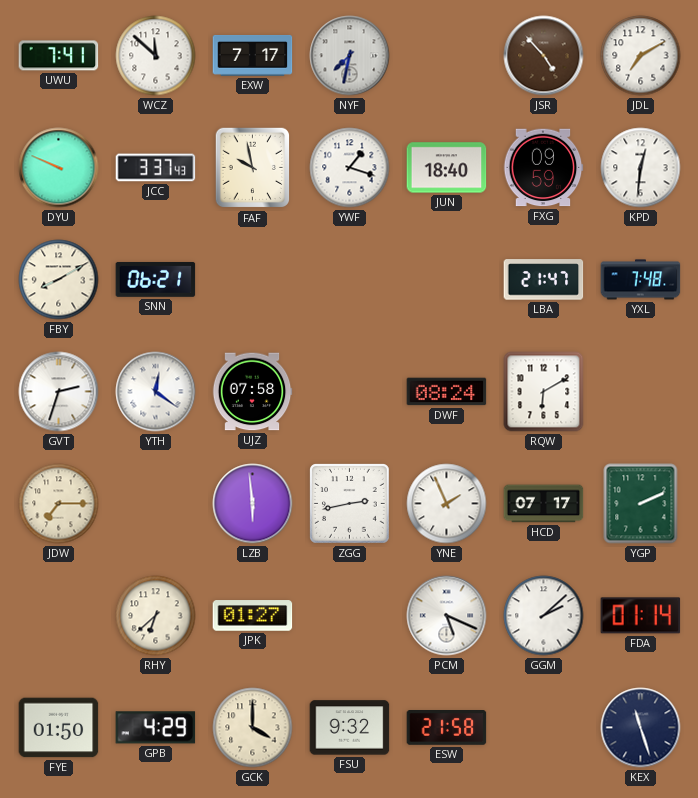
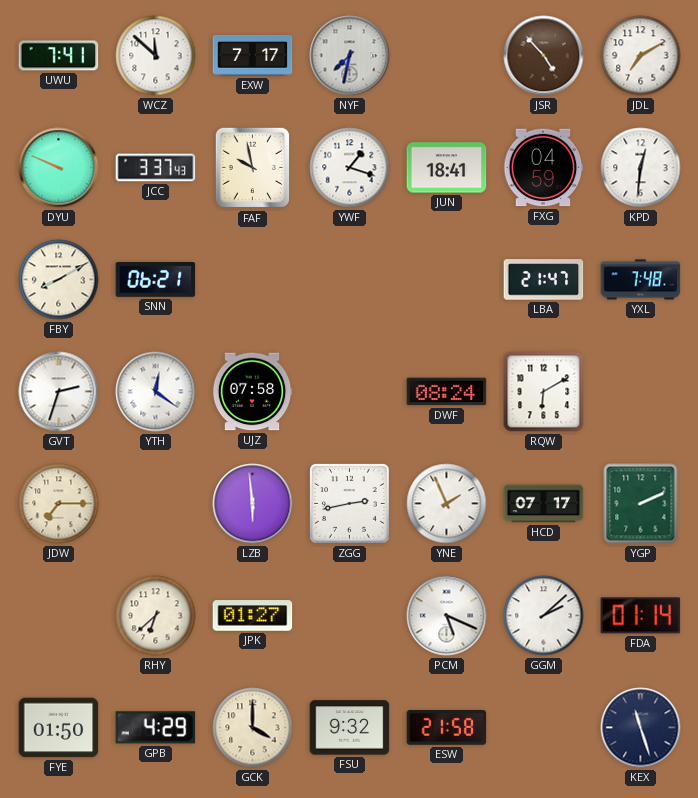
JUN: 18:40 -> 18:41
FXG: 09:59 -> 04:59
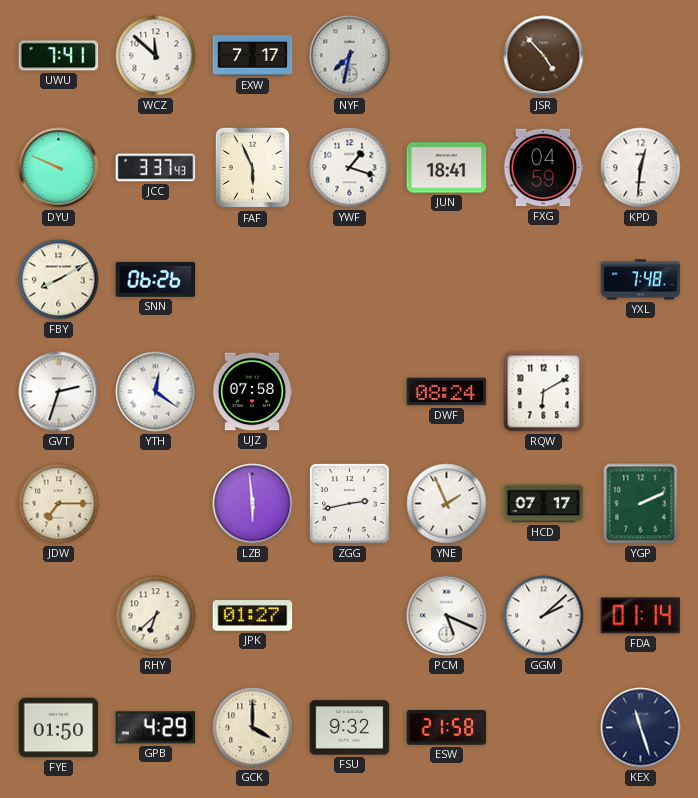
JDL: 7:10 -> none
FAF: 9:58 -> 5:56
SNN: 06:21 -> 06:26
LBA: 21:47 -> none
